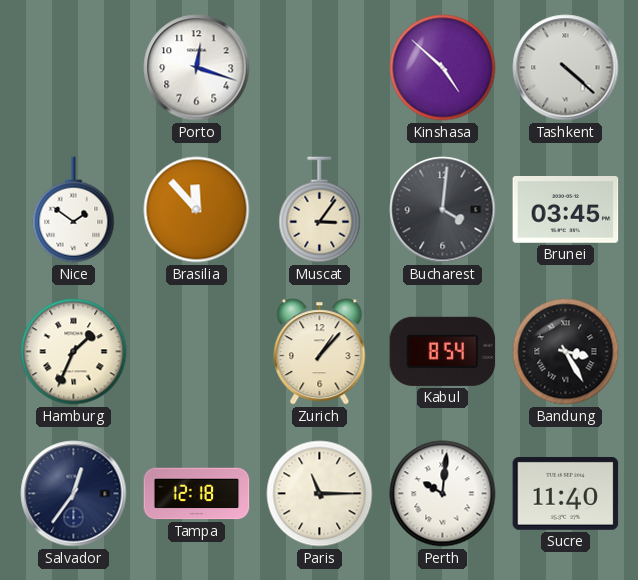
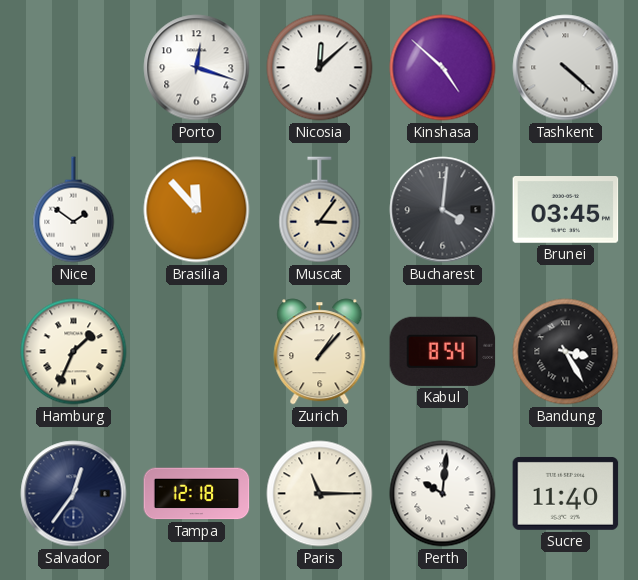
Nicosia: none -> 12:08
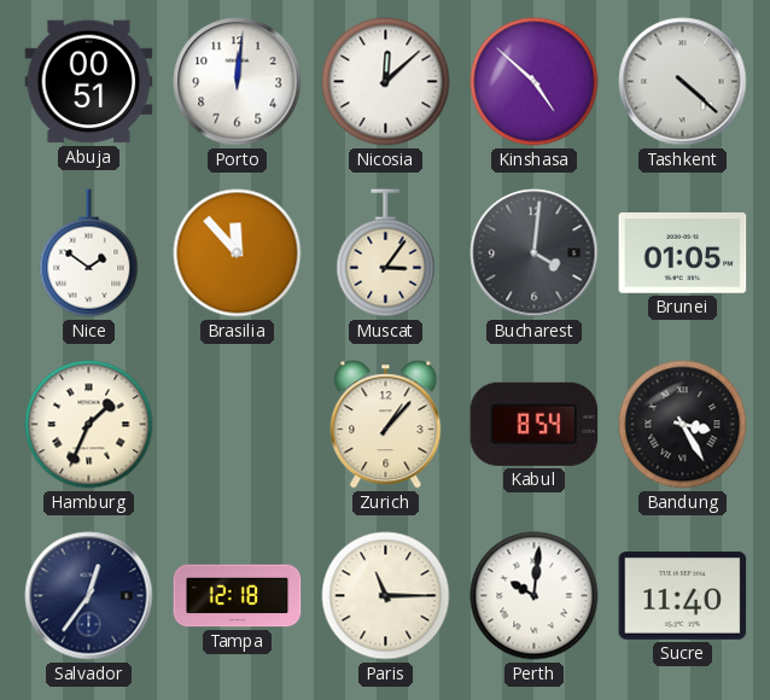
Abuja: none -> 00:51
Porto: 12:18 -> 12:01
Brunei: 03:45 -> 01:05
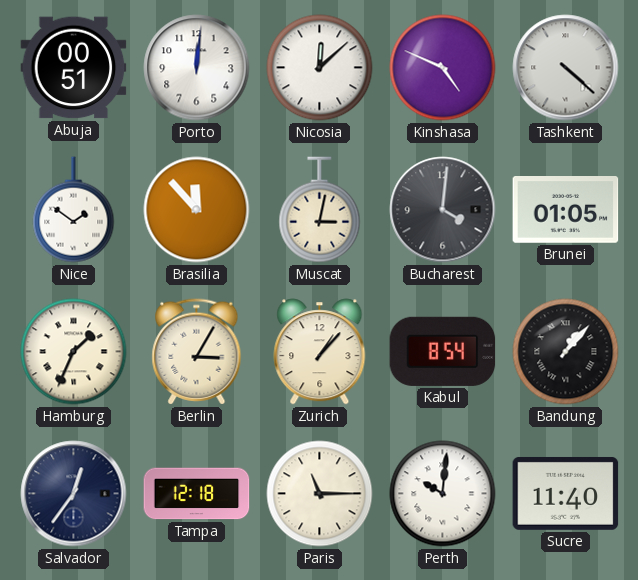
Kinshasa: 4:52 -> 4:49
Muscat: 3:06 -> 3:02
Berlin: none -> 3:05
Bandung: 3:25 -> 1:07
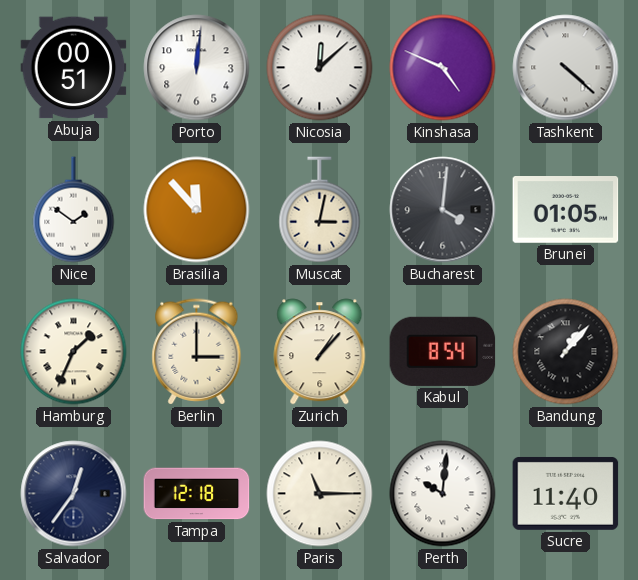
Berlin: 3:05 -> 3:00
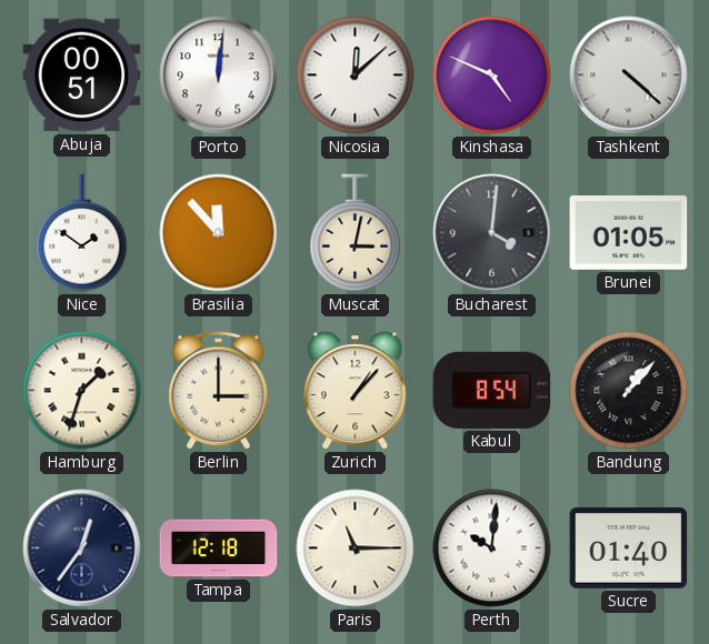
Hamburg: 1:34 -> 1:33
Sucre: 11:40 -> 01:40
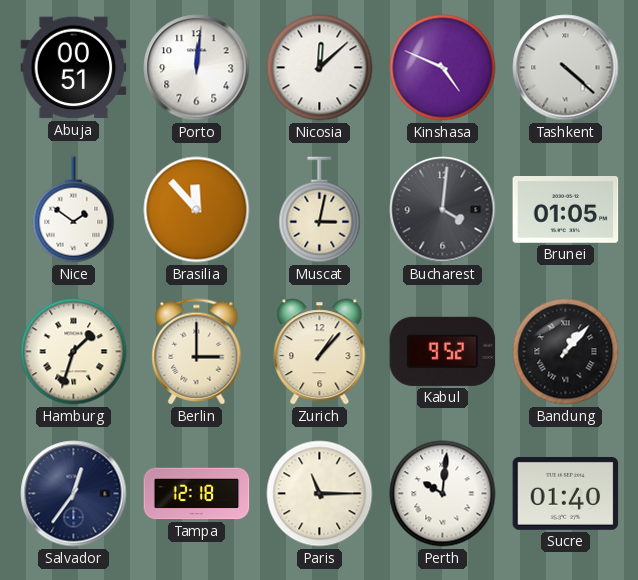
Kabul: 8:54 -> 9:52
